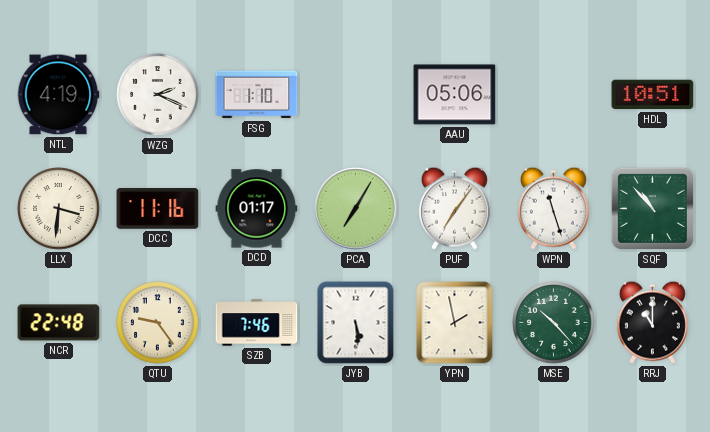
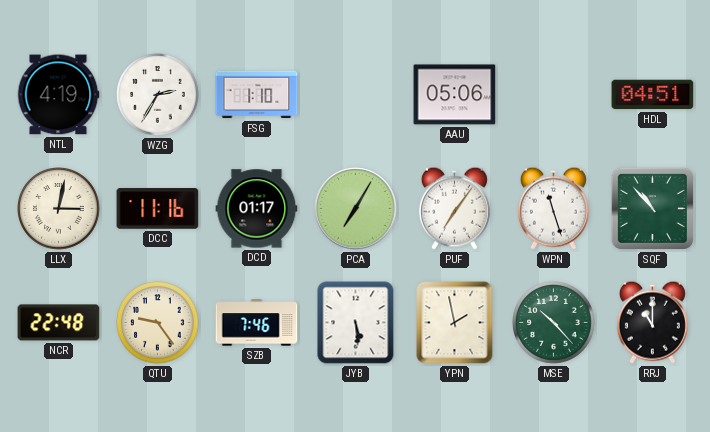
WZG: 2:19 -> 2:35
HDL: 10:51 -> 04:51
LLX: 3:31 -> 3:02
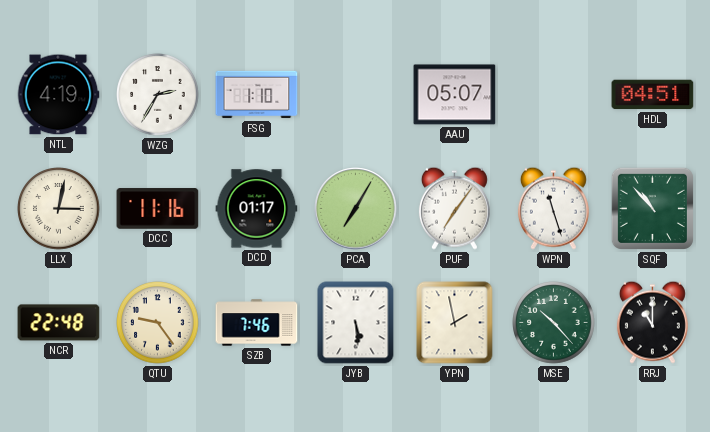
AAU: 05:06 -> 05:07
